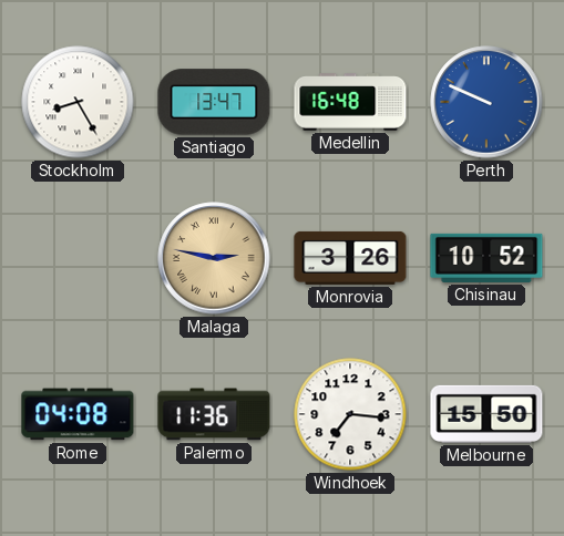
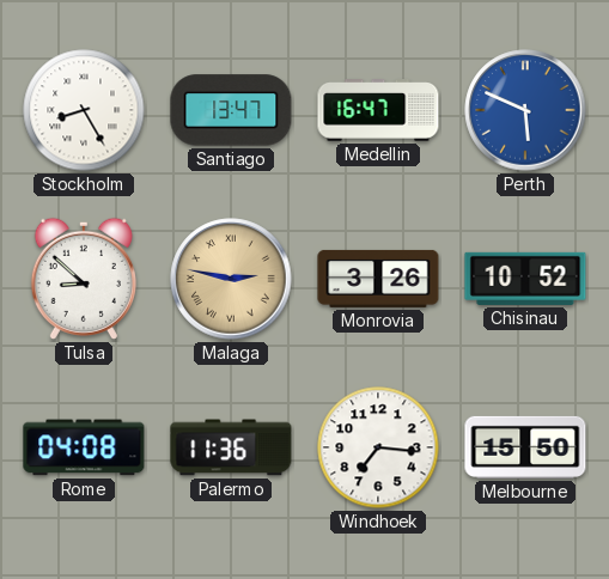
Medellin: 16:48 -> 16:47
Perth: 9:49 -> 5:49
Tulsa: none -> 8:52
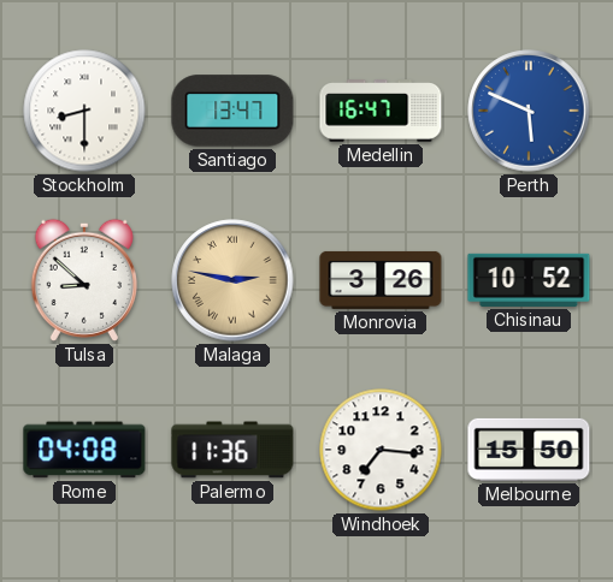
Stockholm: 8:25 -> 8:30
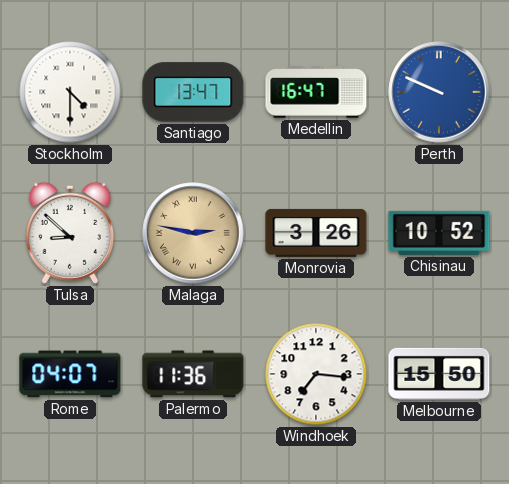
Stockholm: 8:30 -> 4:30
Perth: 5:49 -> 9:49
Rome: 04:08 -> 04:07
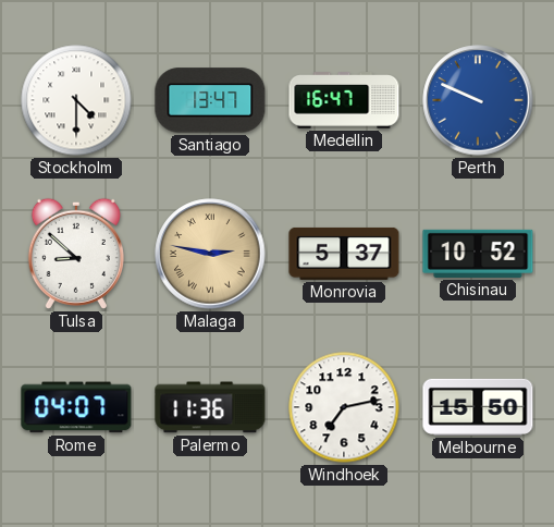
Monrovia: 3:26 -> 5:37
Windhoek: 7:16 -> 7:13
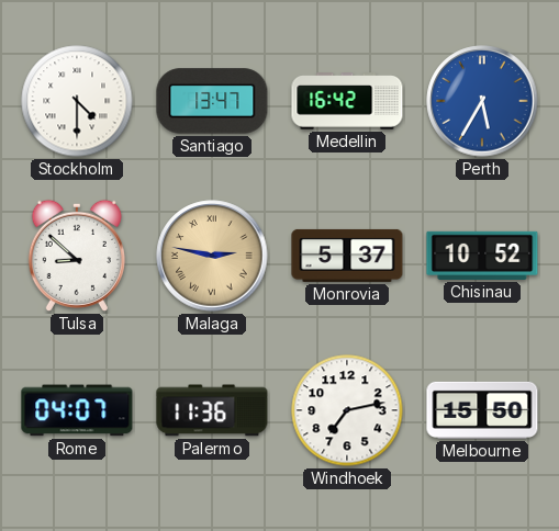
Medellin: 16:47 -> 16:42
Perth: 9:49 -> 5:35
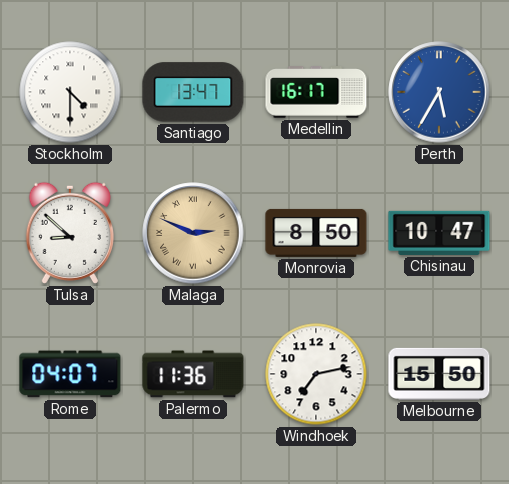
Medellin: 16:42 -> 16:17
Malaga: 2:47 -> 2:49
Monrovia: 5:37 -> 8:50
Chisinau: 10:52 -> 10:47
